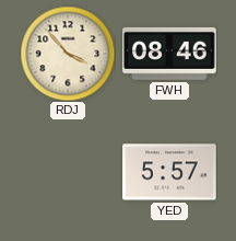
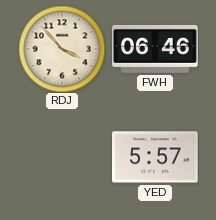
FWH: 08:46 -> 06:46
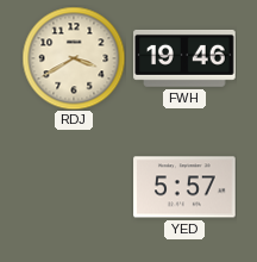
RDJ: 3:53 -> 3:40
FWH: 06:46 -> 19:46
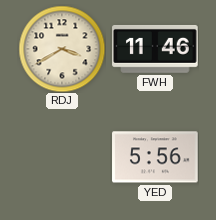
FWH: 19:46 -> 11:46
YED: 5:57 -> 5:56
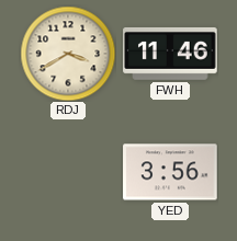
YED: 5:56 -> 3:56
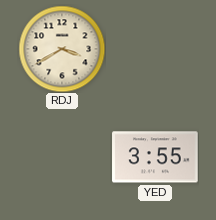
FWH: 11:46 -> none
YED: 3:56 -> 3:55
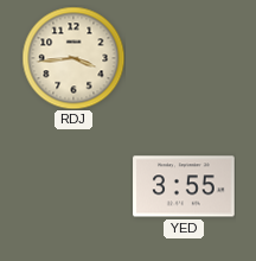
RDJ: 3:40 -> 3:44
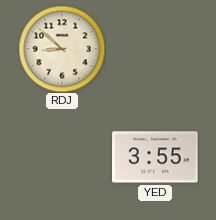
RDJ: 3:44 -> 8:52
